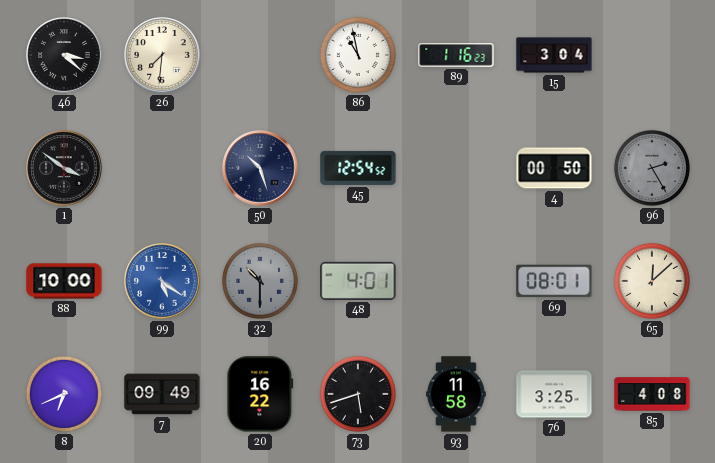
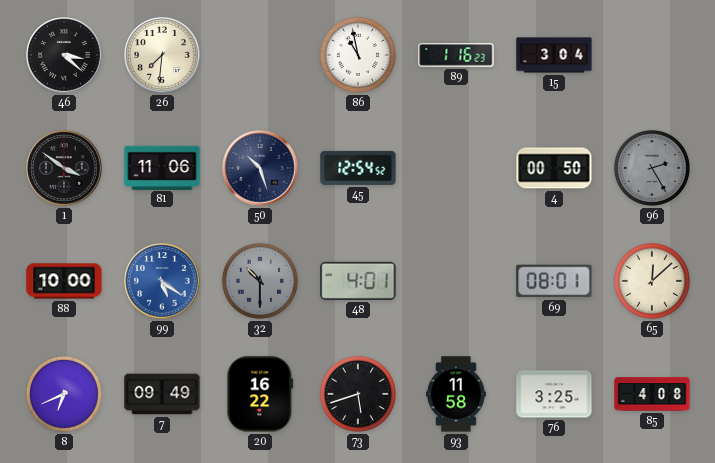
81: none -> 11:06
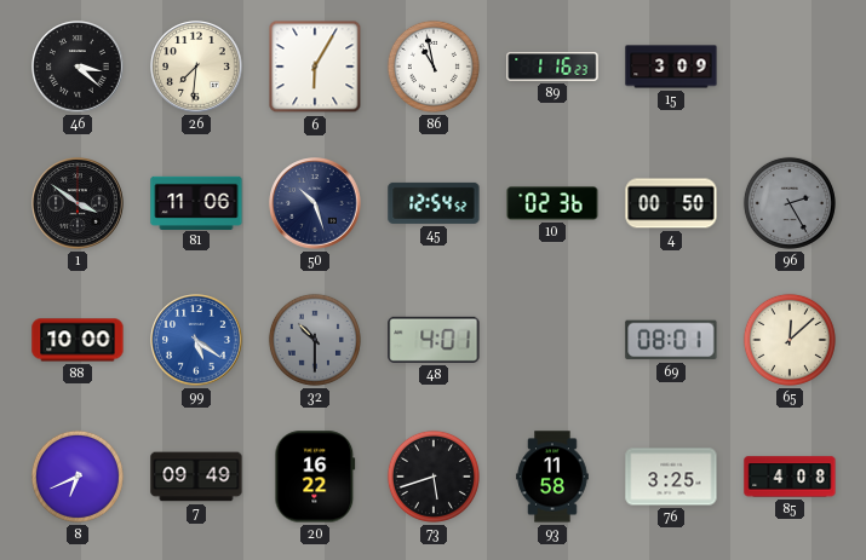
6: none -> 6:05
15: 3:04 -> 3:09
10: none -> 02:36
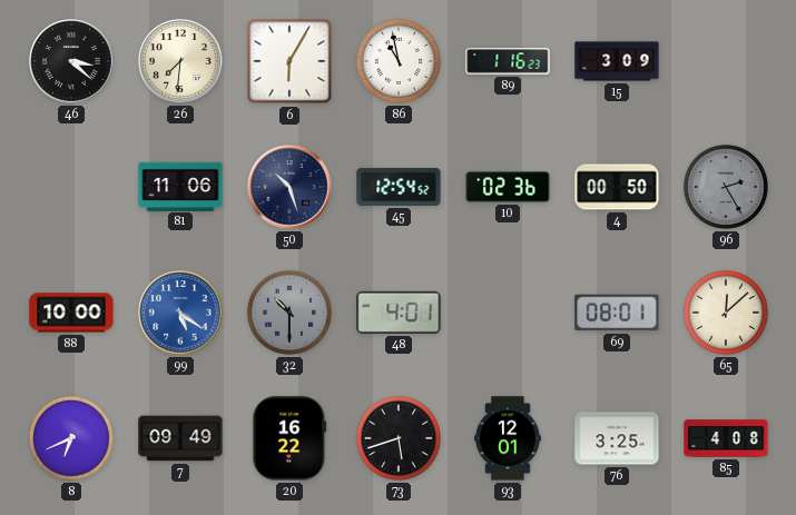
1: 3:51 -> none
93: 11:58 -> 12:01
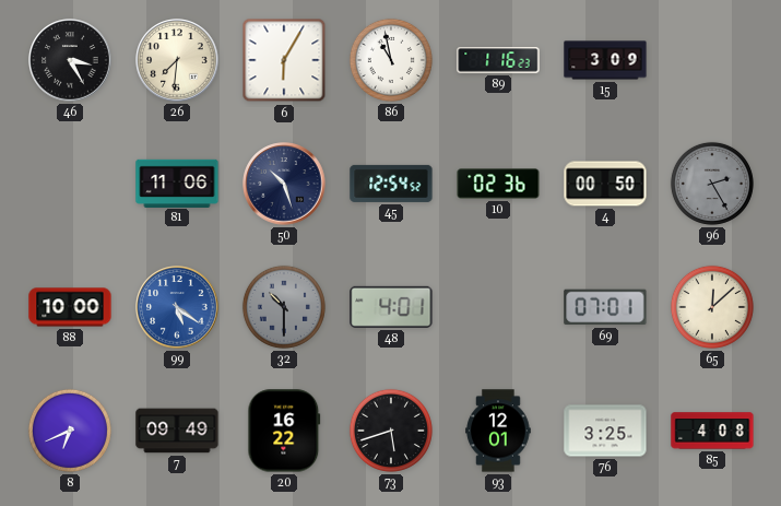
46: 3:22 -> 3:25
69: 08:01 -> 07:01
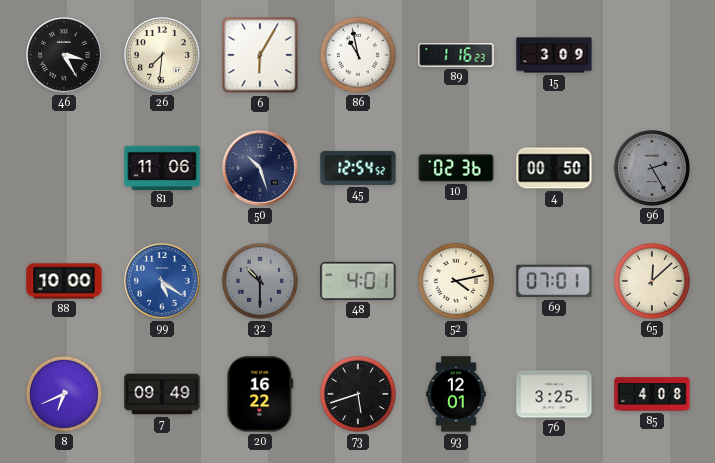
52: none -> 4:13
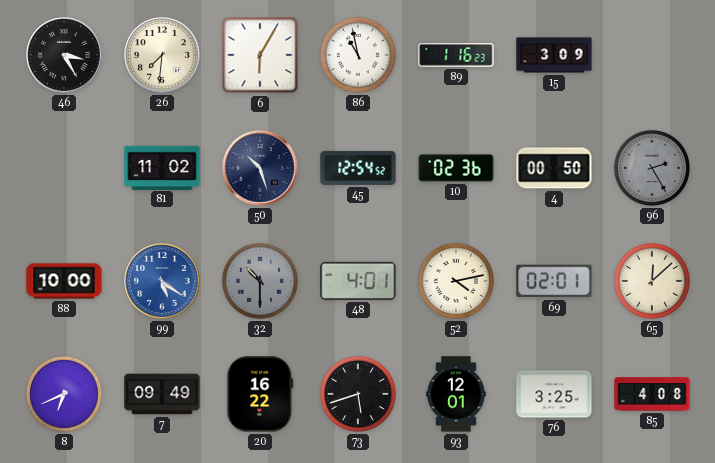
81: 11:06 -> 11:02
69: 07:01 -> 02:01
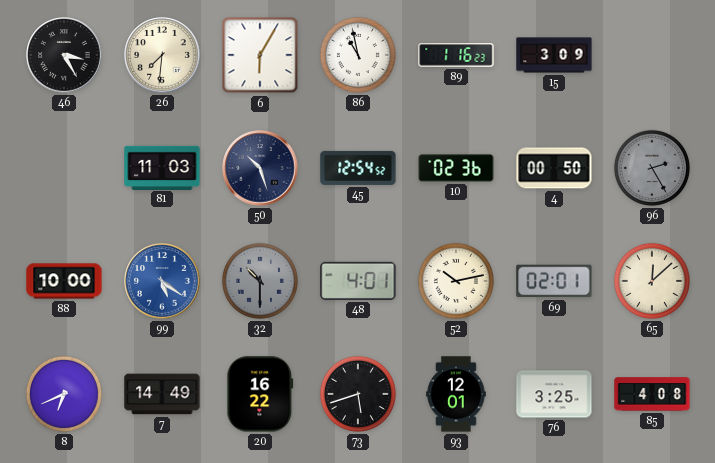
81: 11:02 -> 11:03
52: 4:13 -> 10:13
7: 09:49 -> 14:49
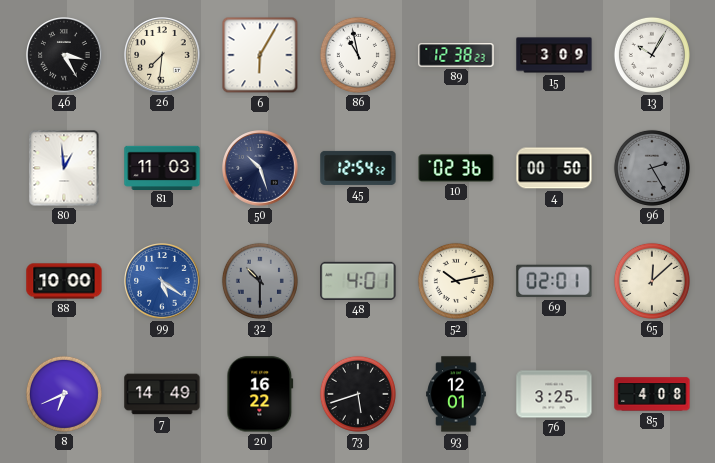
89: 1:16 -> 12:38
13: none -> 10:05
80: none -> 12:59
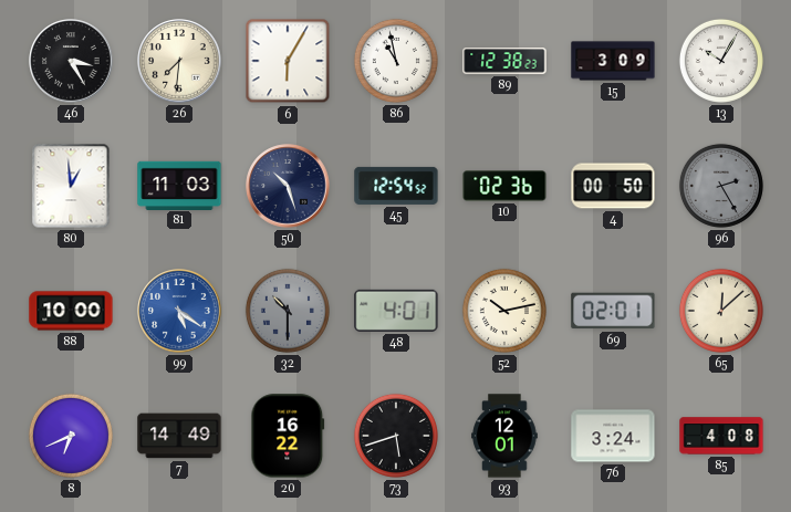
76: 3:25 -> 3:24
